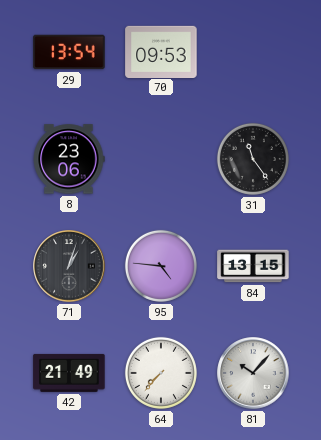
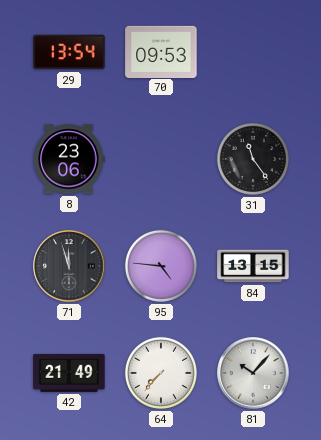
71: 1:03 -> 11:57
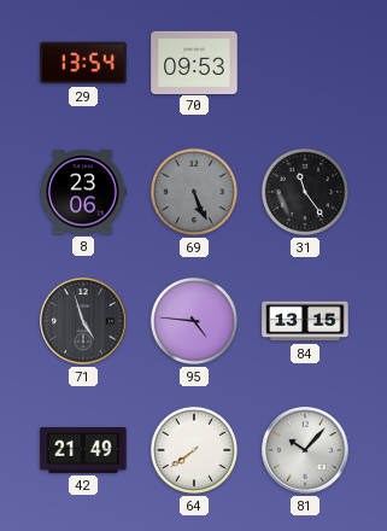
69: none -> 5:26
71: 11:57 -> 4:57
64: 7:37 -> 7:39
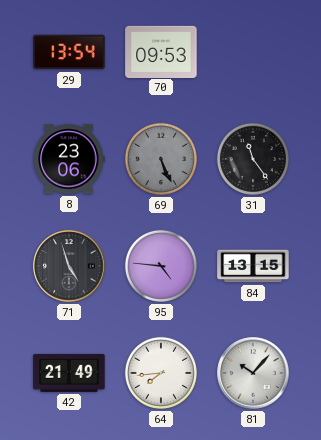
64: 7:39 -> 7:44
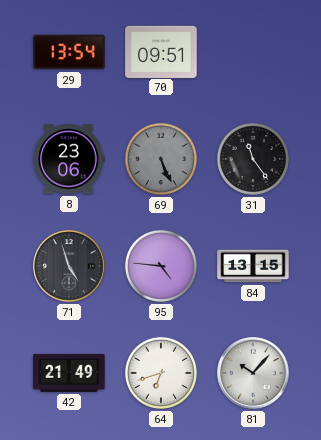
70: 09:53 -> 09:51
64: 7:44 -> 6:42
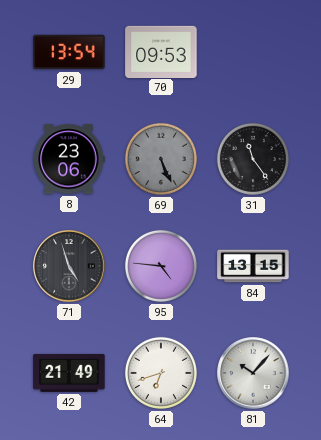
70: 09:51 -> 09:53
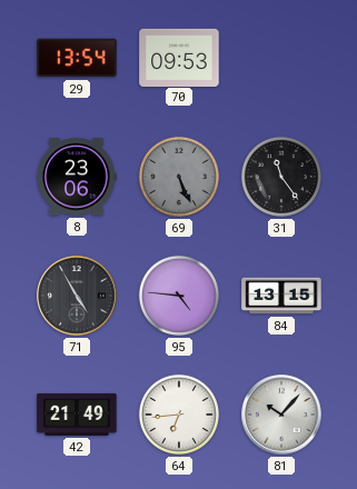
71: 4:57 -> 4:55
64: 6:42 -> 6:44
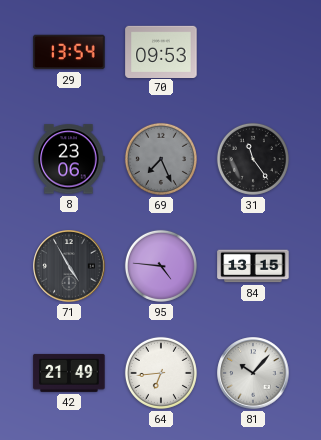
69: 5:26 -> 7:26
